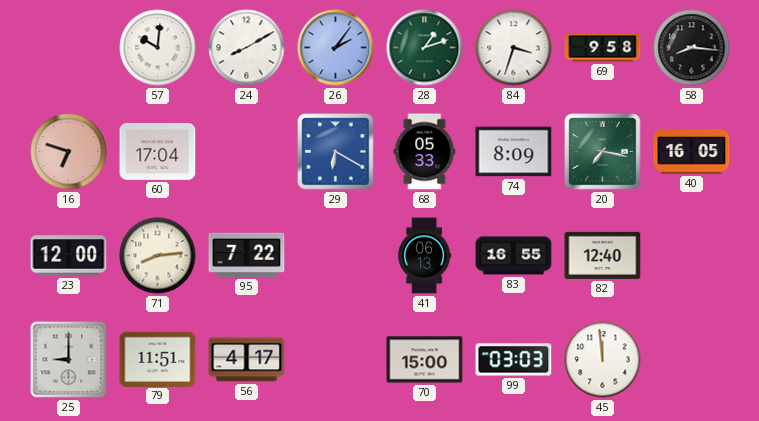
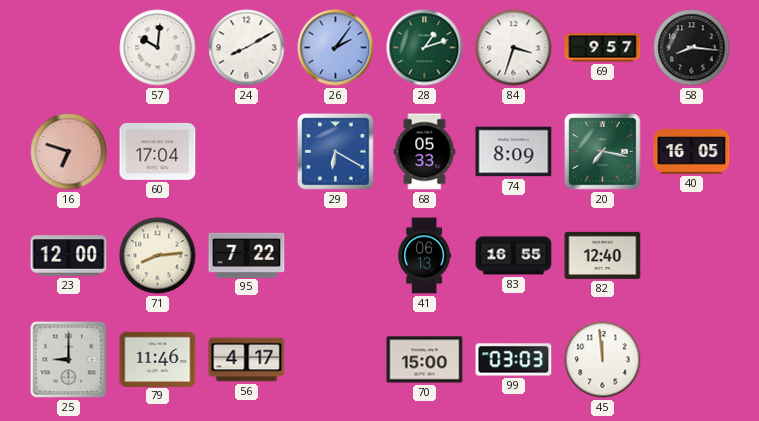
69: 9:58 -> 9:57
79: 11:51 -> 11:46
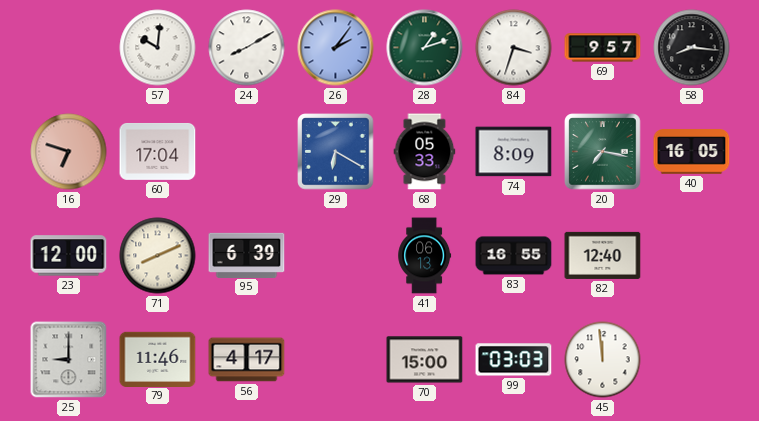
71: 8:14 -> 8:11
95: 7:22 -> 6:39
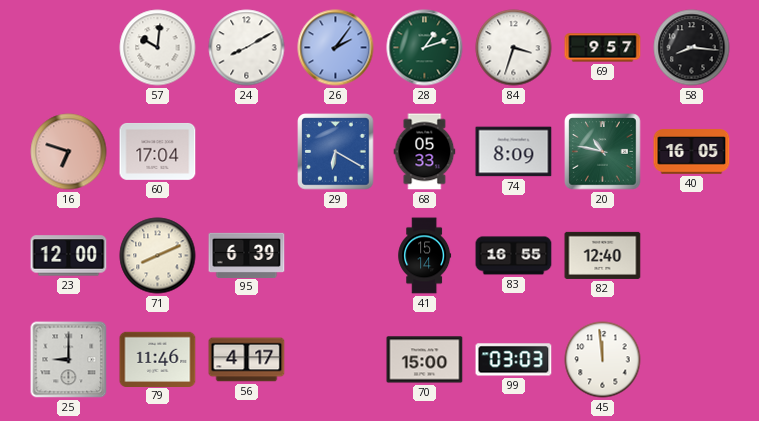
20: 7:17 -> 10:47
41: 06:13 -> 15:14
